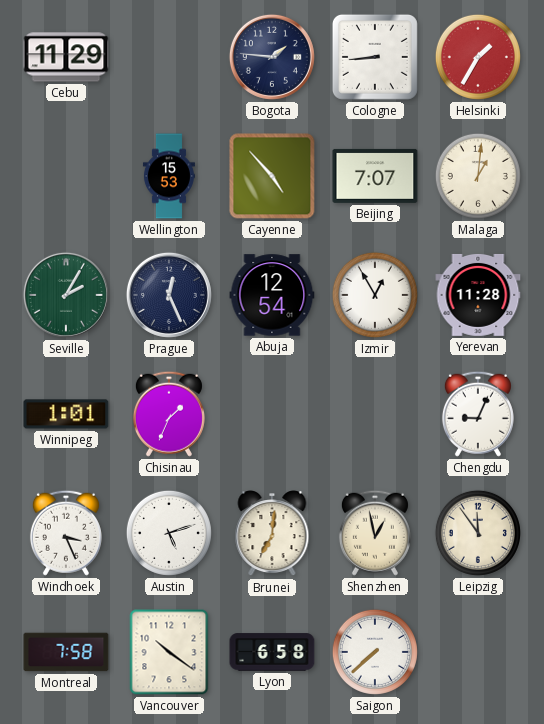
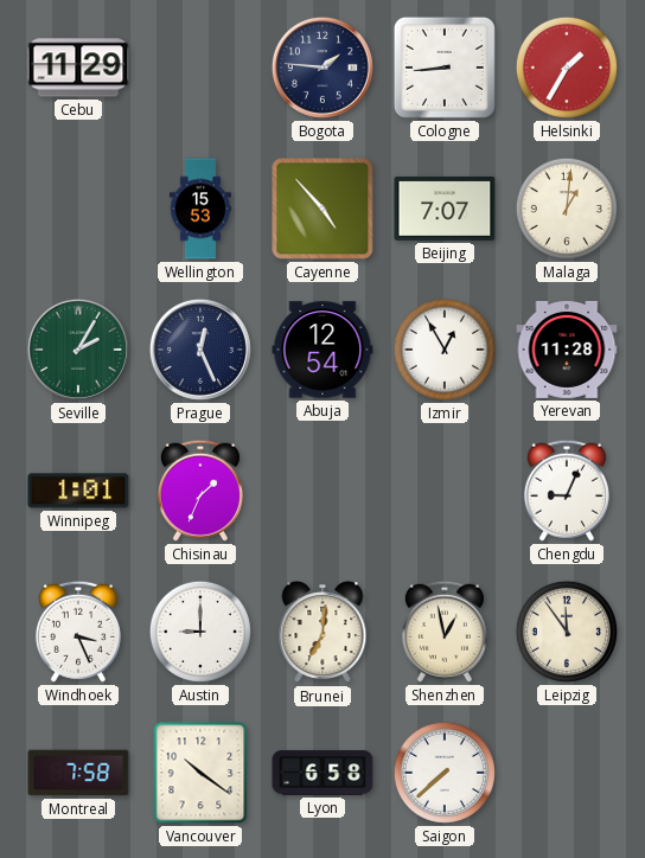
Austin: 5:12 -> 9:00
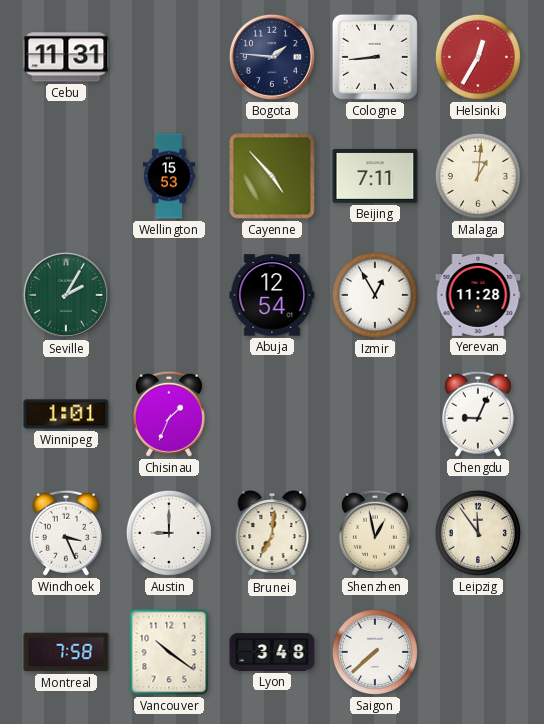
Cebu: 11:29 -> 11:31
Helsinki: 1:35 -> 12:35
Beijing: 7:07 -> 7:11
Prague: 12:26 -> none
Lyon: 6:58 -> 3:48
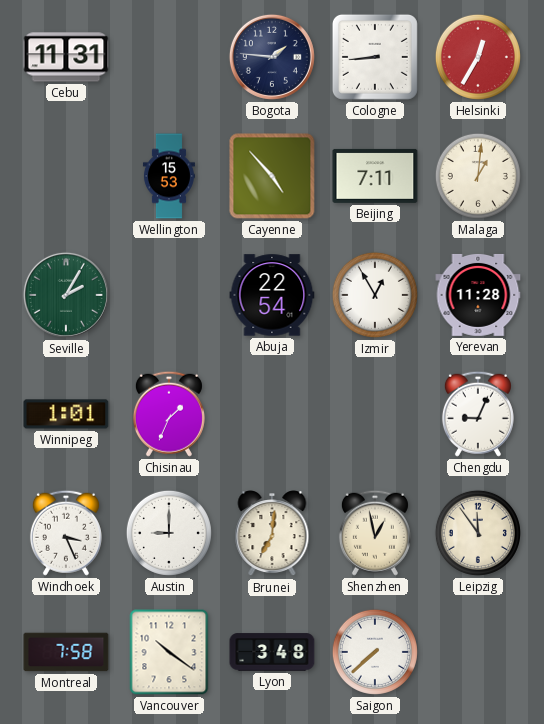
Abuja: 12:54 -> 22:54
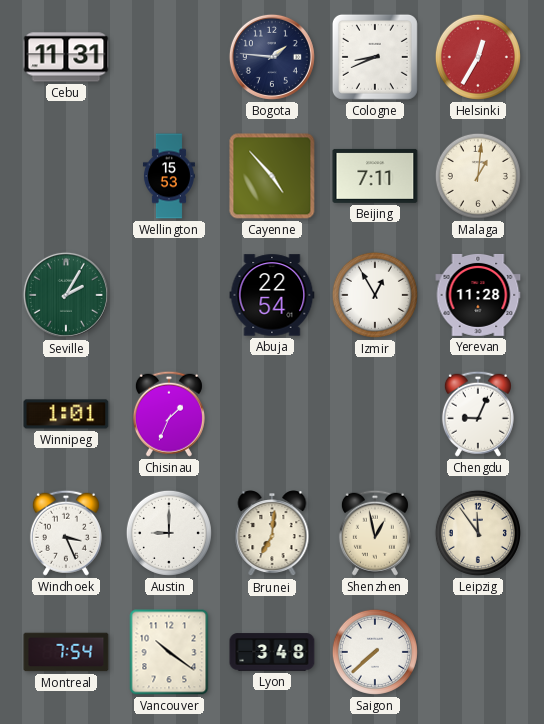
Cologne: 8:44 -> 8:41
Montreal: 7:58 -> 7:54
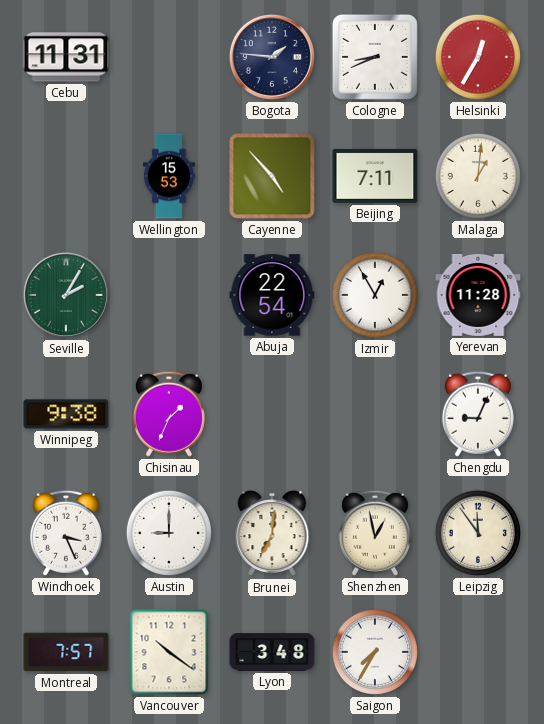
Winnipeg: 1:01 -> 9:38
Montreal: 7:54 -> 7:57
Saigon: 7:38 -> 7:35
